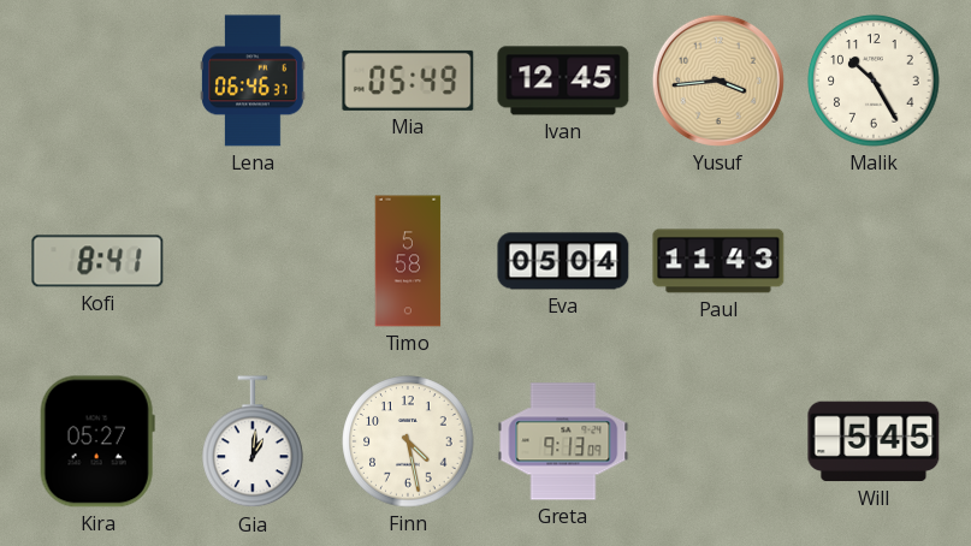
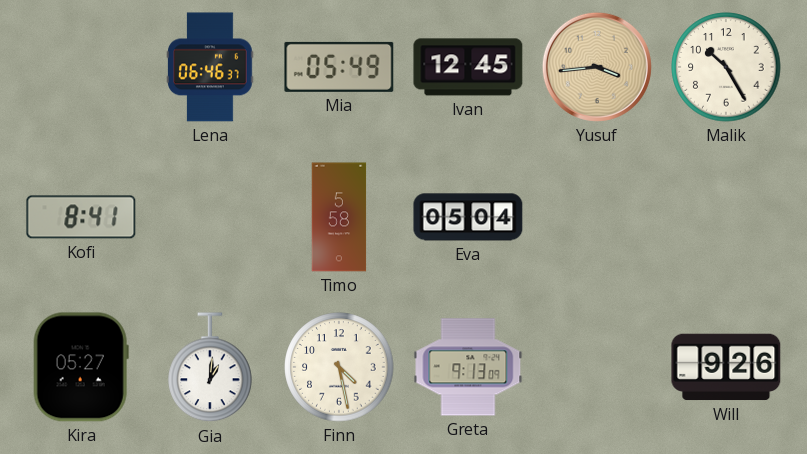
Paul: 11:43 -> none
Will: 5:45 -> 9:26
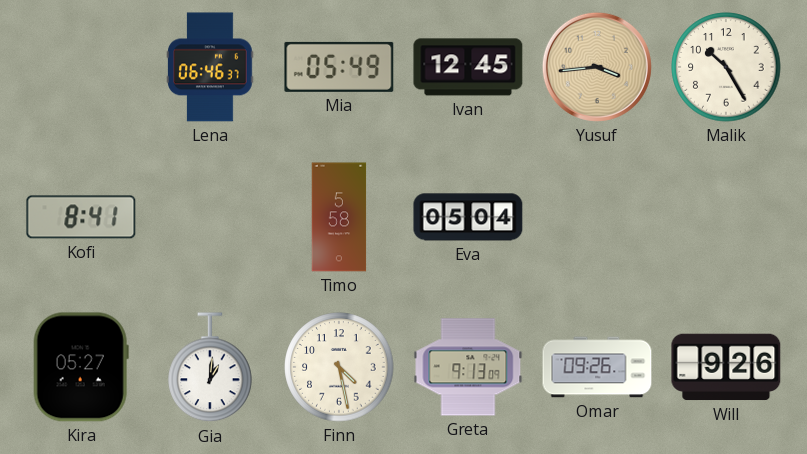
Omar: none -> 09:26
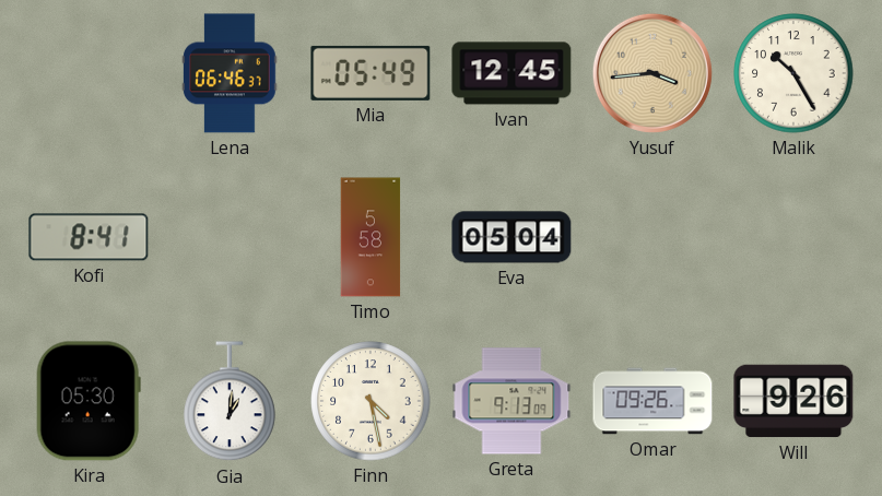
Kira: 05:27 -> 05:30
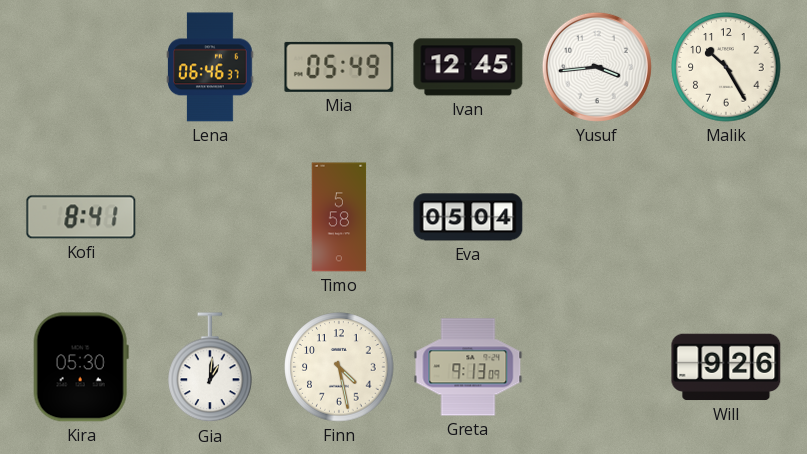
Yusuf dial: champagne -> white
Omar: 09:26 -> none
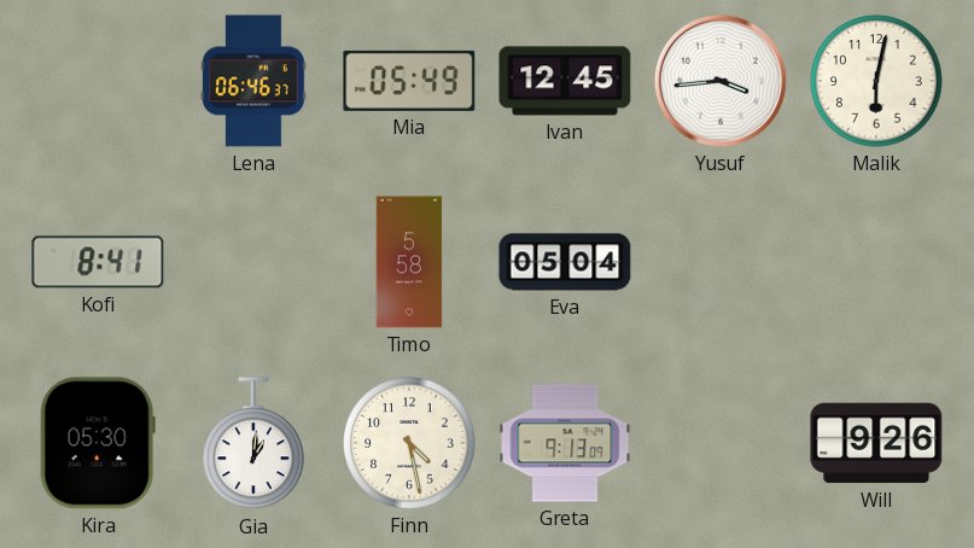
Malik: 10:25 -> 6:02
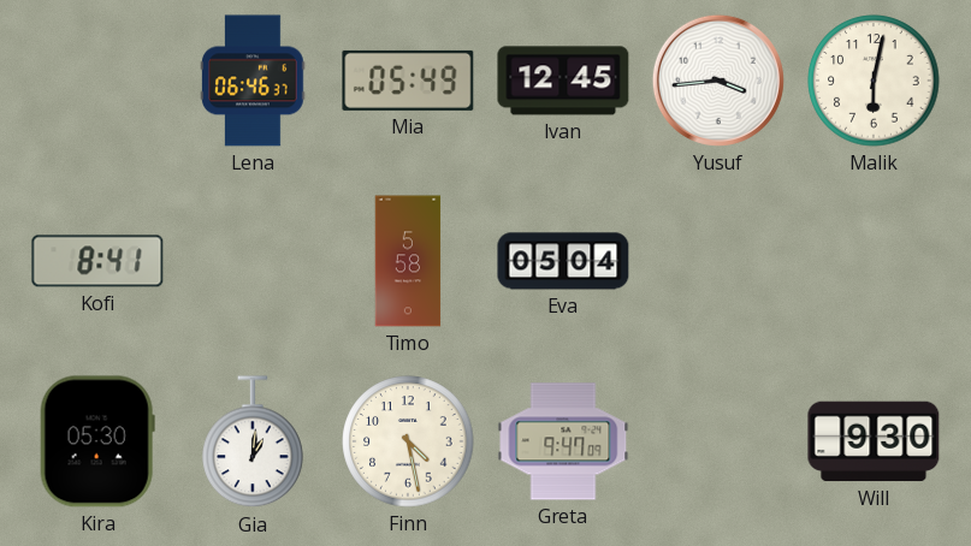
Greta: 9:13 -> 9:47
Will: 9:26 -> 9:30
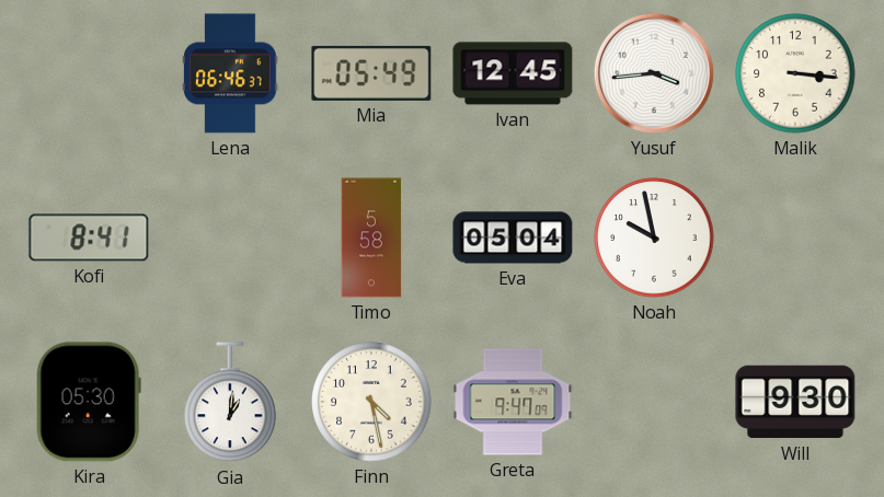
Malik: 6:02 -> 3:16
Noah: none -> 9:58
